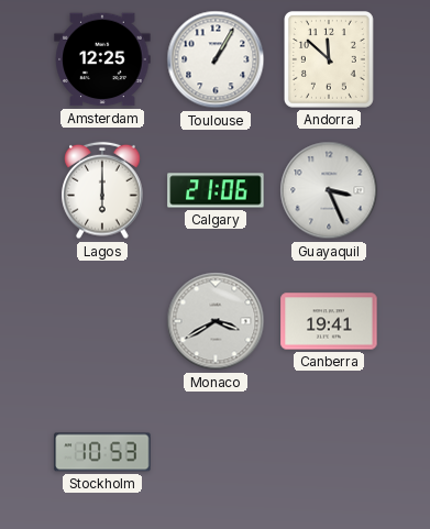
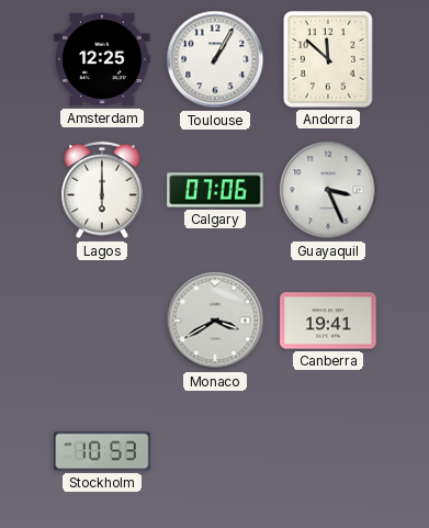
Calgary: 21:06 -> 07:06
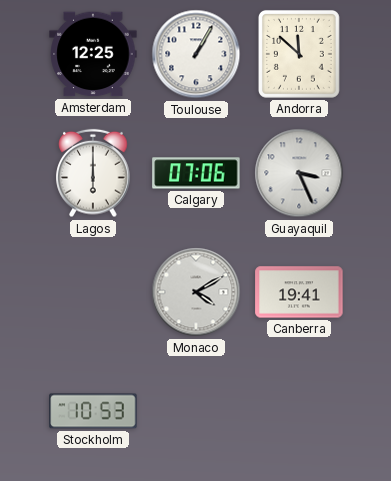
Monaco: 3:40 -> 4:10
